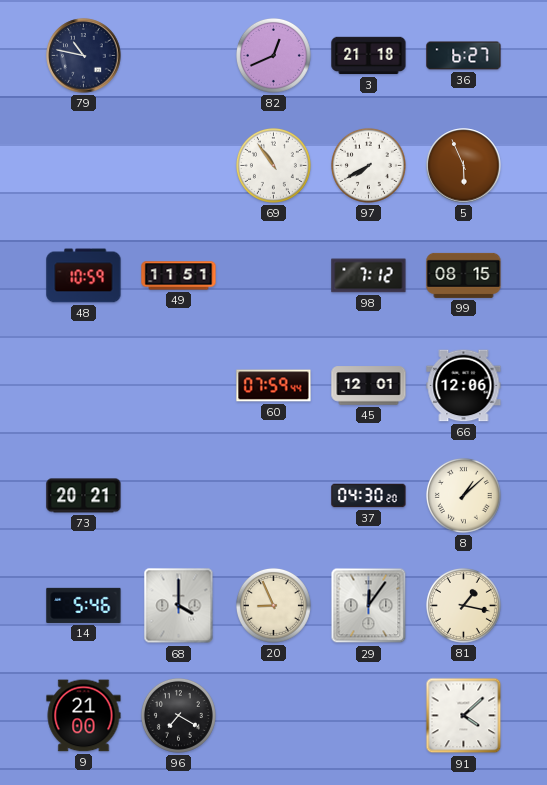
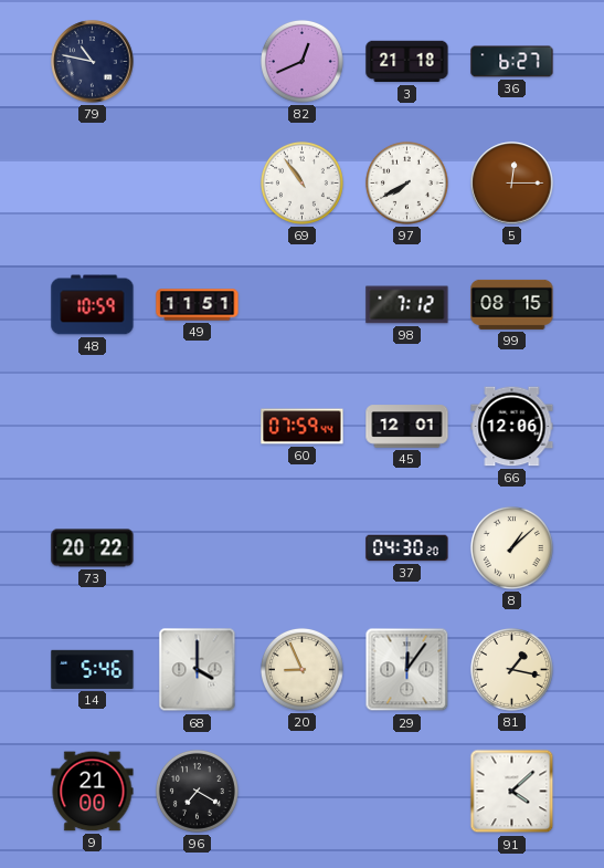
5: 5:56 -> 12:15
73: 20:21 -> 20:22
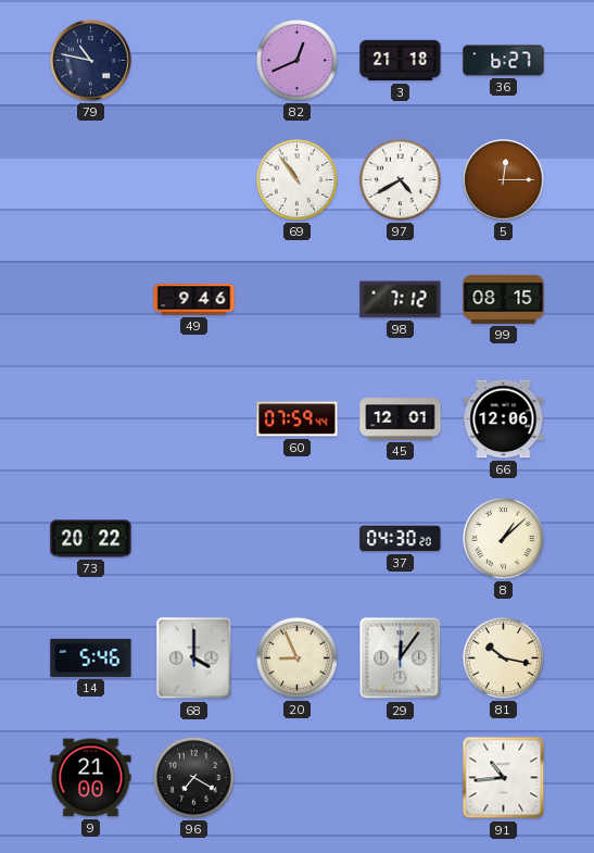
97: 7:40 -> 4:40
48: 10:59 -> none
49: 11:51 -> 9:46
81: 1:17 -> 10:17
91: 4:08 -> 10:44
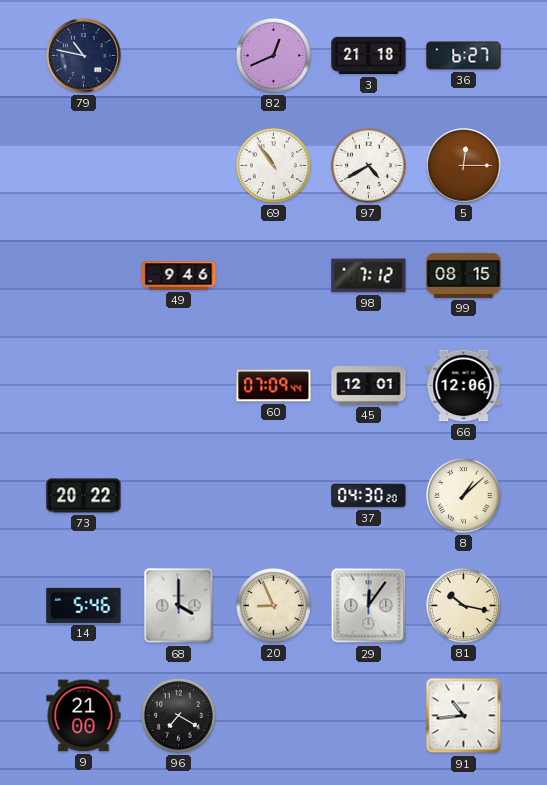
60: 07:59 -> 07:09
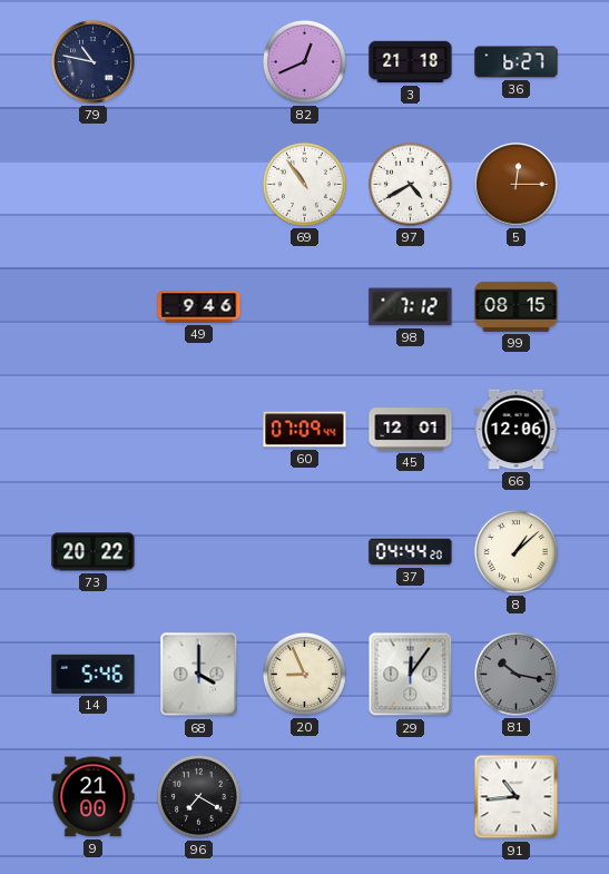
37: 04:30 -> 04:44
81 dial: cream -> grey
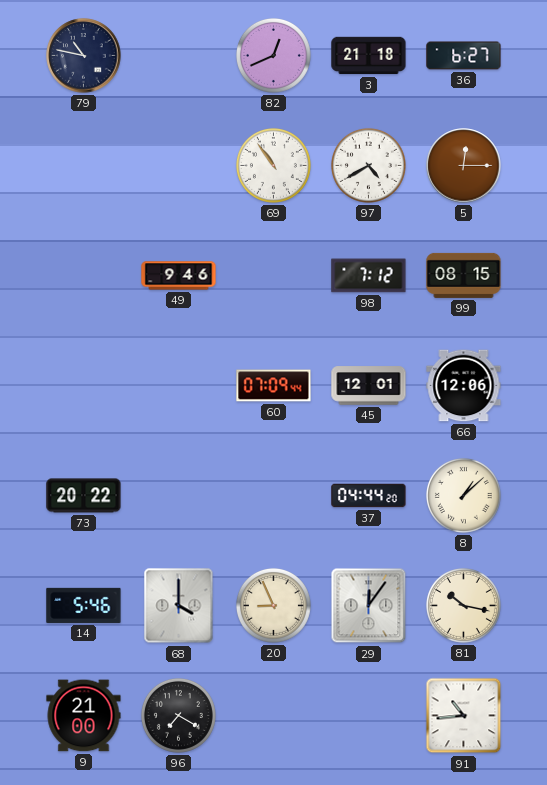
81 dial: grey -> cream
